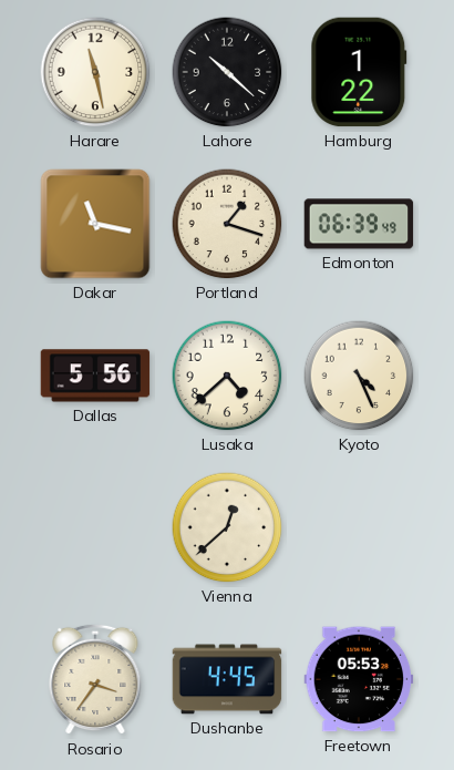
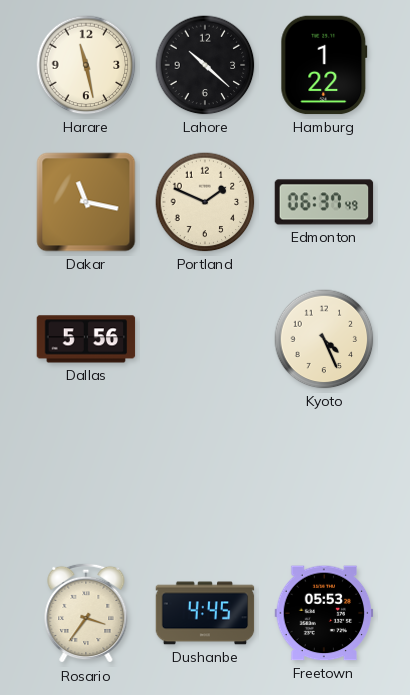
Portland: 1:18 -> 1:49
Edmonton: 06:39 -> 06:37
Lusaka: 4:38 -> none
Vienna: 12:38 -> none
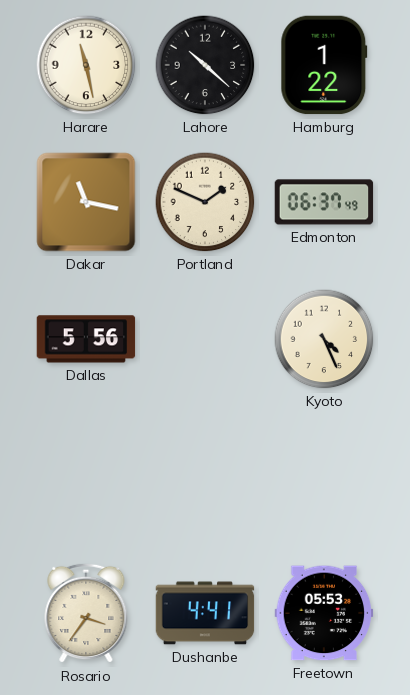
Dushanbe: 4:45 -> 4:41
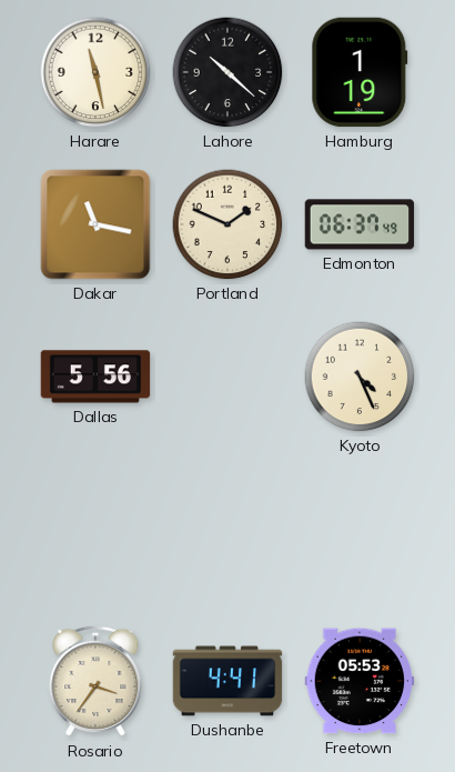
Hamburg: 1:22 -> 1:19
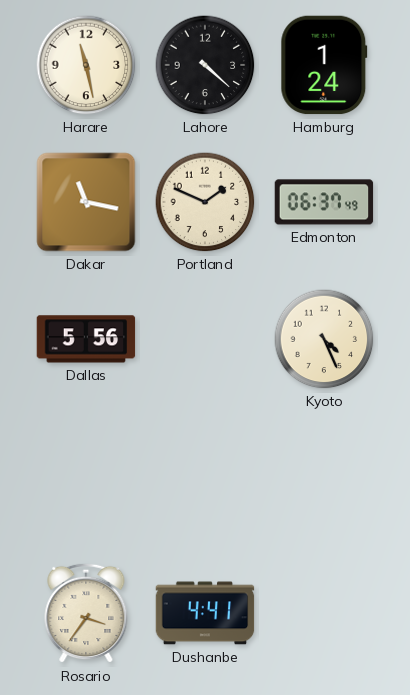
Lahore: 10:22 -> 4:22
Hamburg: 1:19 -> 1:24
Freetown: 05:53 -> none
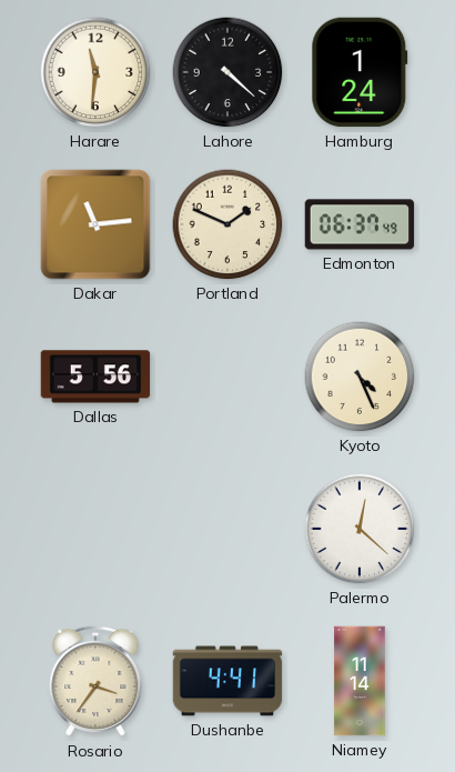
Harare: 11:28 -> 11:31
Dakar: 11:17 -> 11:14
Palermo: none -> 12:22
Niamey: none -> 11:14
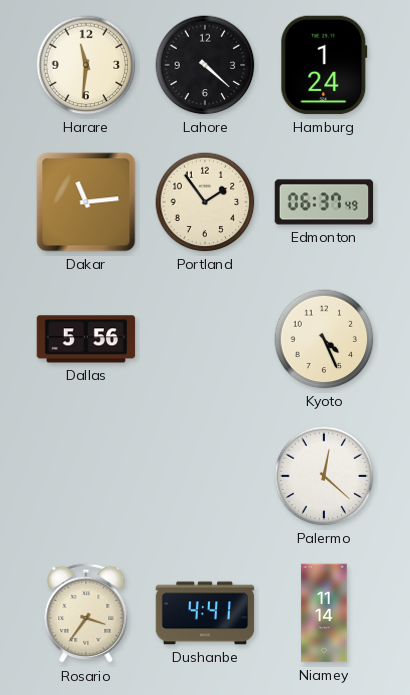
Portland: 1:49 -> 1:54
